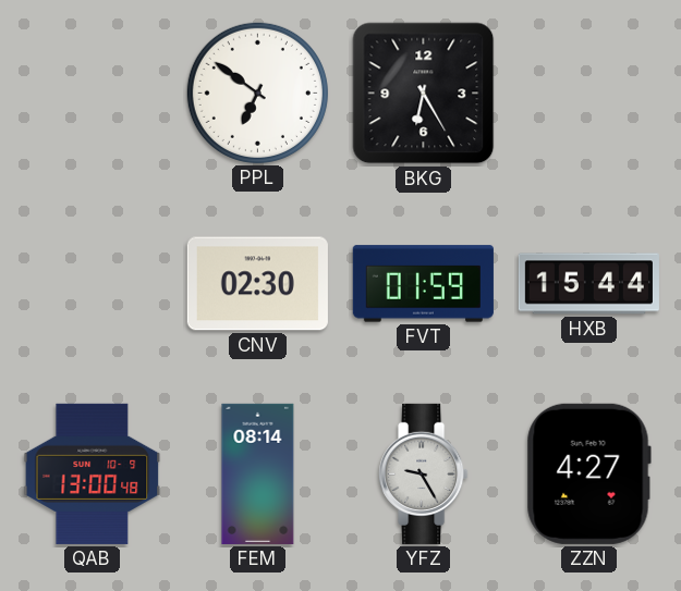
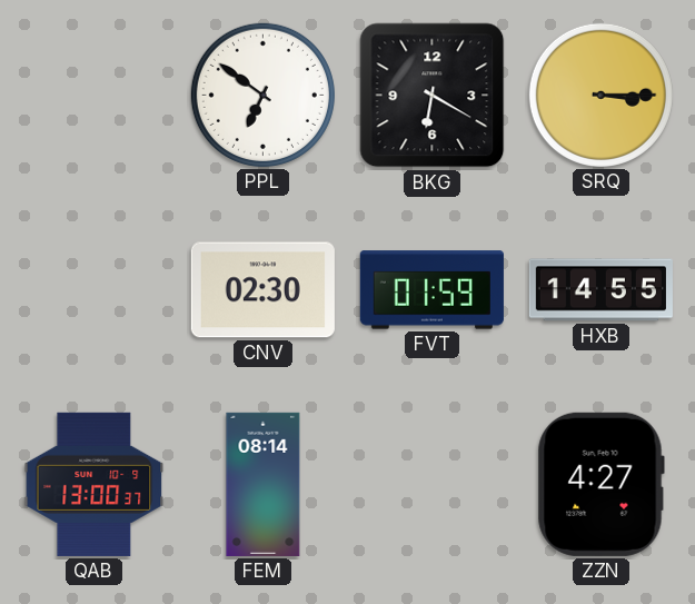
BKG: 6:25 -> 6:20
SRQ: none -> 3:15
HXB: 15:44 -> 14:55
QAB: 13:00:48 -> 13:00:37
YFZ: 9:25 -> none
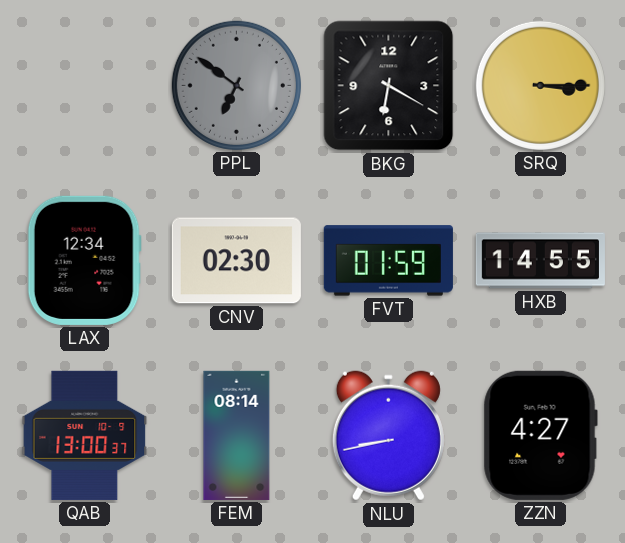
PPL dial: white -> grey
LAX: none -> 12:34
NLU: none -> 8:43
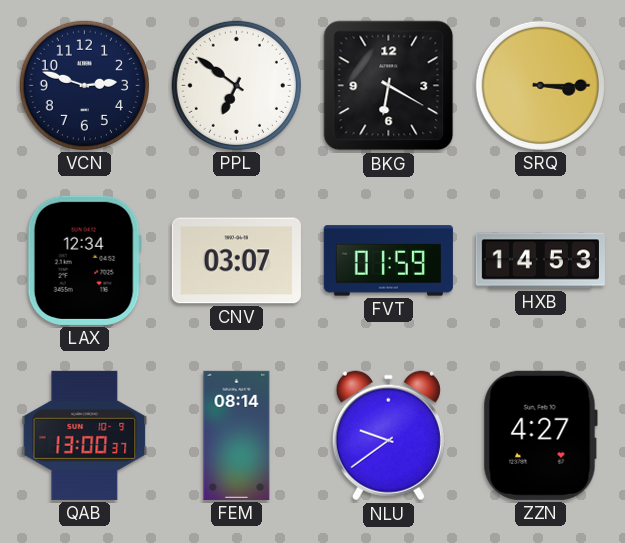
VCN: none -> 2:48
PPL dial: grey -> white
CNV: 02:30 -> 03:07
HXB: 14:55 -> 14:53
NLU: 8:43 -> 9:39
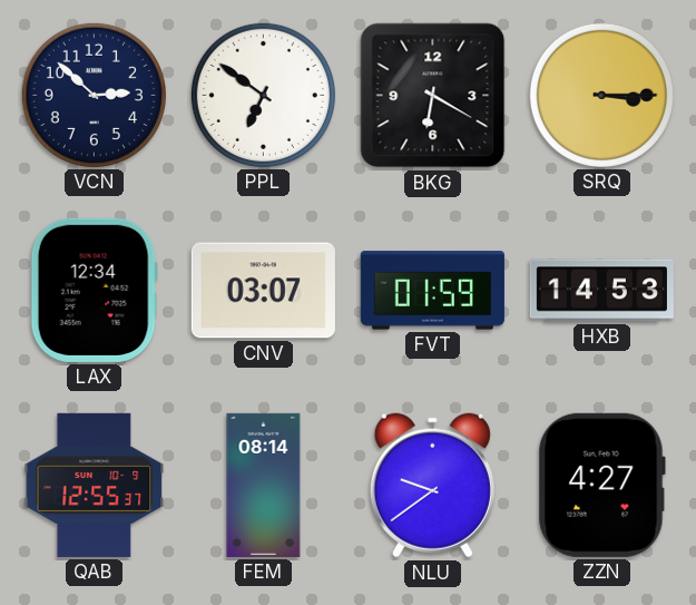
VCN: 2:48 -> 2:52
QAB: 13:00 -> 12:55
